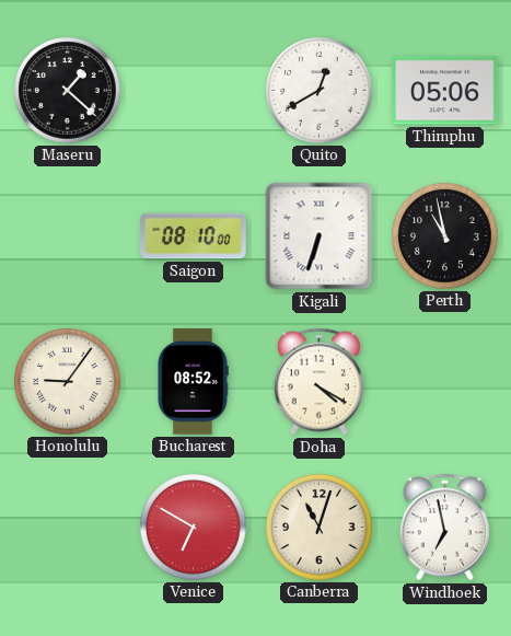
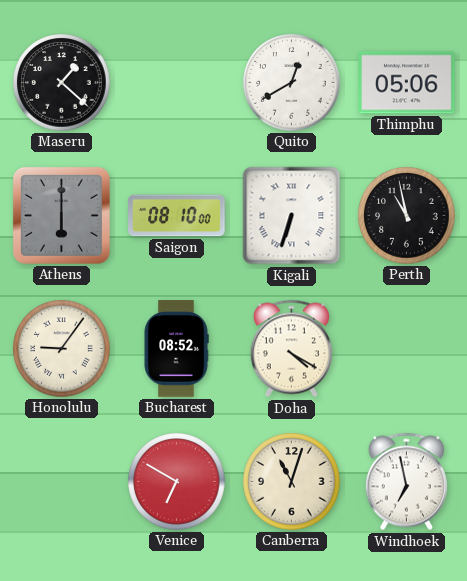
Athens: none -> 6:00
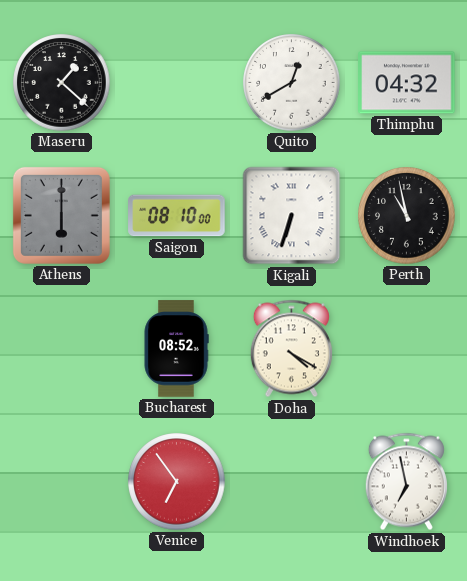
Thimphu: 05:06 -> 04:32
Honolulu: 9:06 -> none
Venice: 6:50 -> 6:54
Canberra: 11:03 -> none
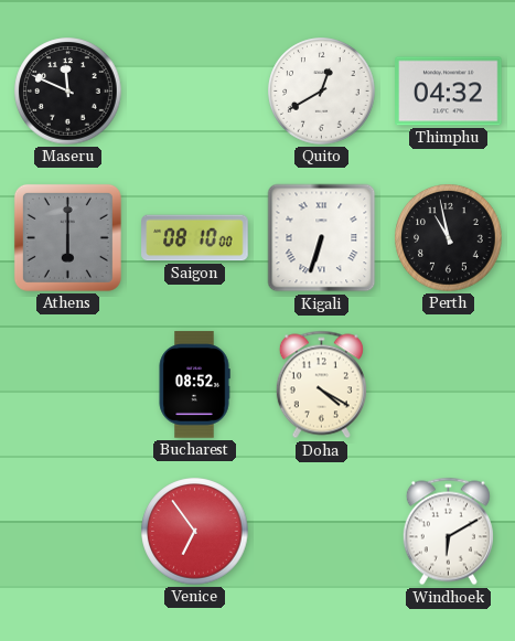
Maseru: 1:22 -> 11:49
Windhoek: 6:58 -> 6:10
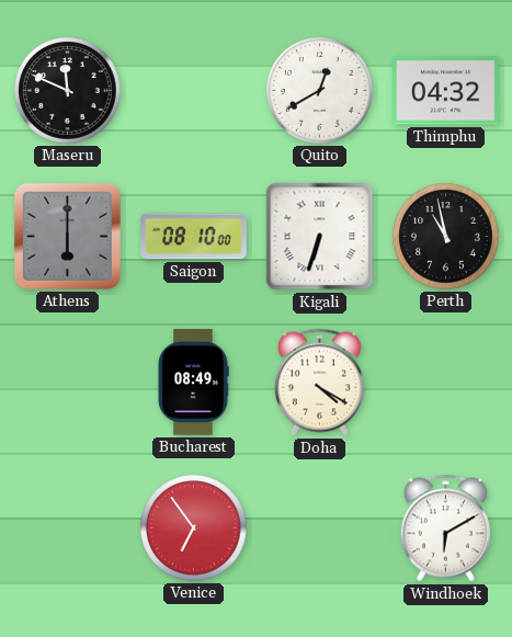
Bucharest: 08:52 -> 08:49
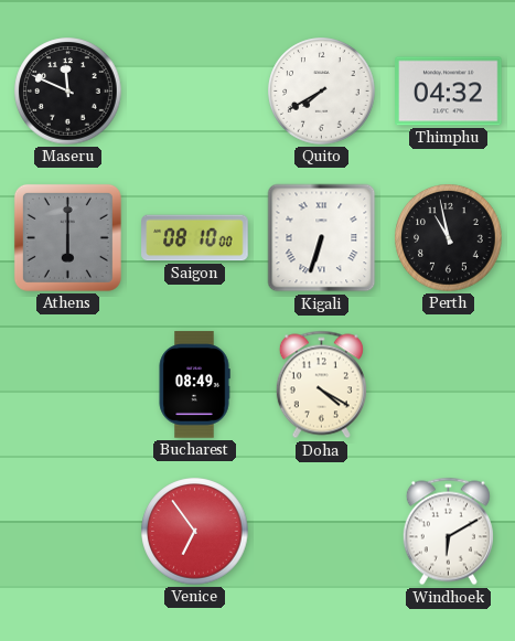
Quito: 12:40 -> 7:40
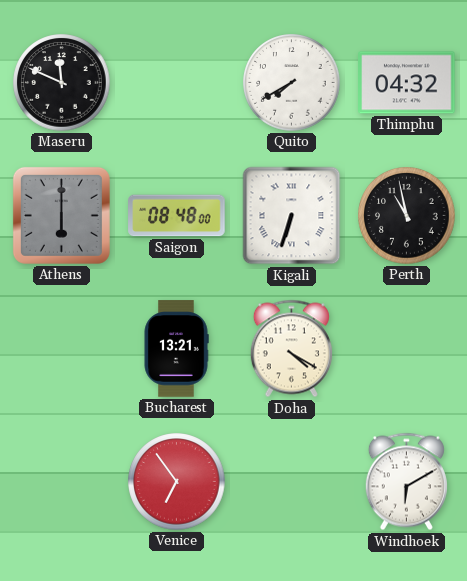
Saigon: 08:10 -> 08:48
Bucharest: 08:49 -> 13:21
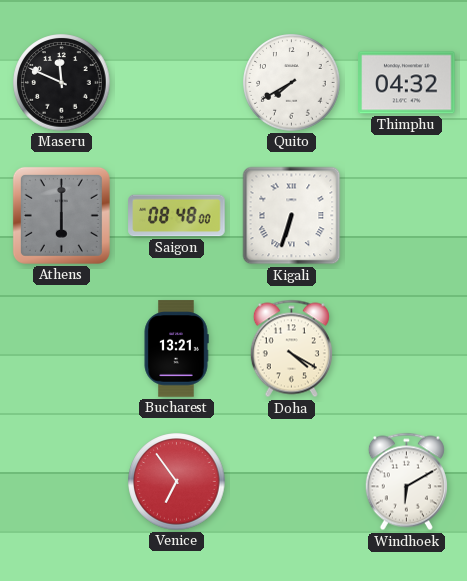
Perth: 10:58 -> none
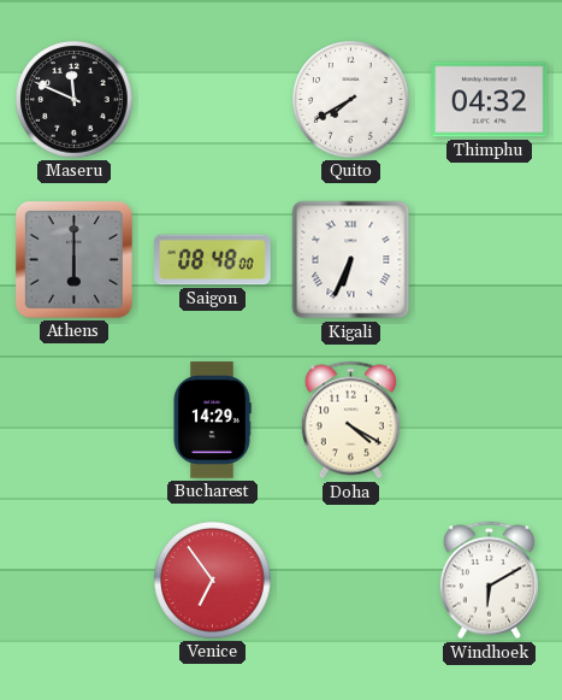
Kigali: 6:33 -> 6:34
Bucharest: 13:21 -> 14:29
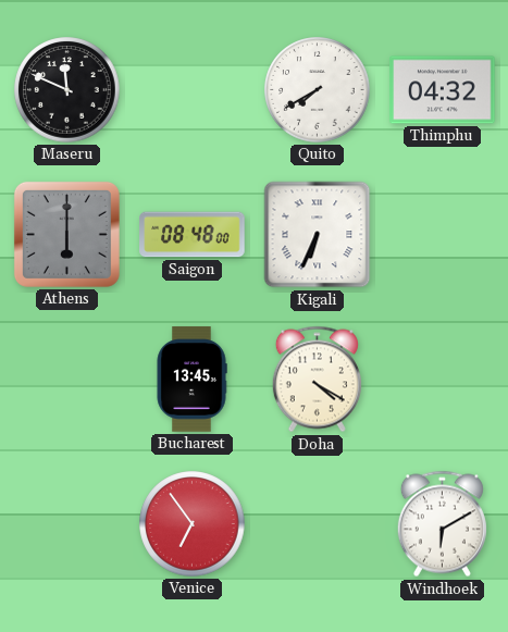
Bucharest: 14:29 -> 13:45
